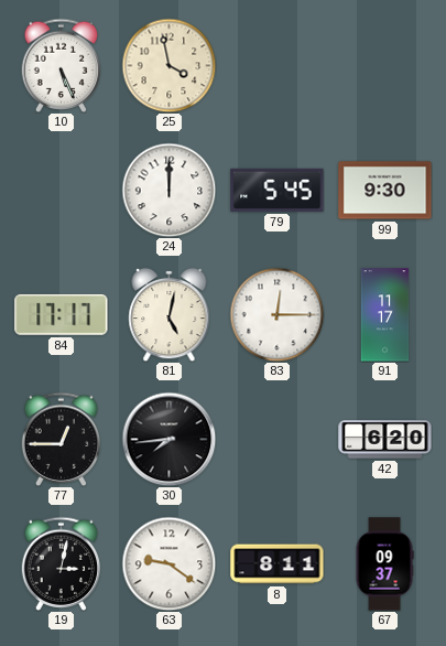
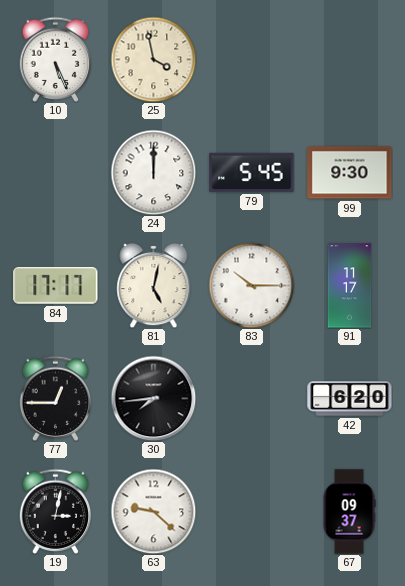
83: 12:15 -> 10:15
63: 9:21 -> 9:22
8: 8:11 -> none
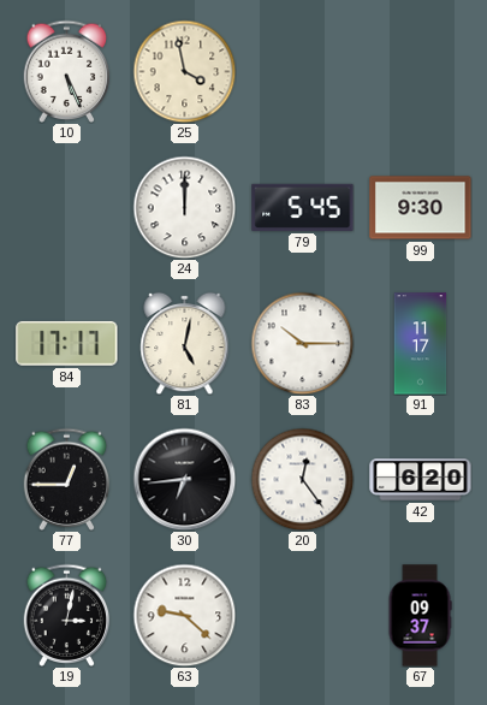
30: 7:44 -> 6:44
20: none -> 12:24
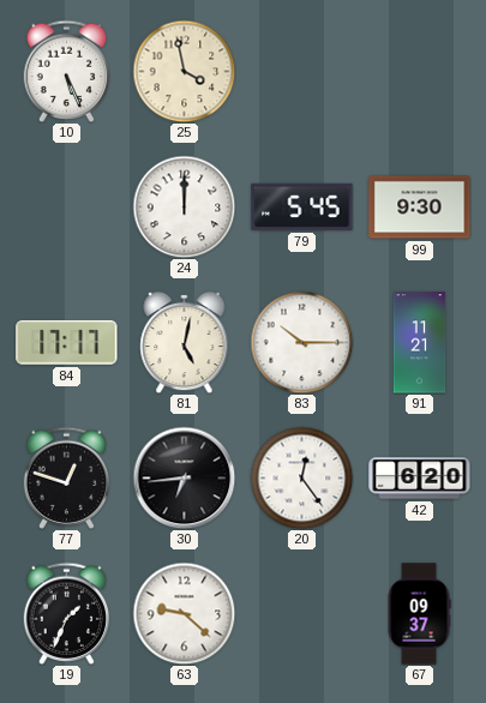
91: 11:17 -> 11:21
77: 12:45 -> 12:48
19: 3:02 -> 1:34
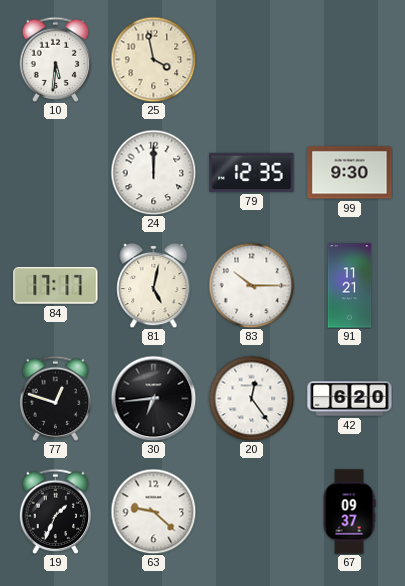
10: 5:26 -> 5:31
79: 5:45 -> 12:35
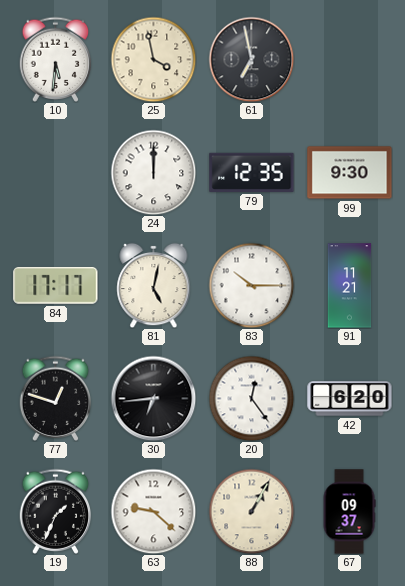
61: none -> 6:58
88: none -> 1:05
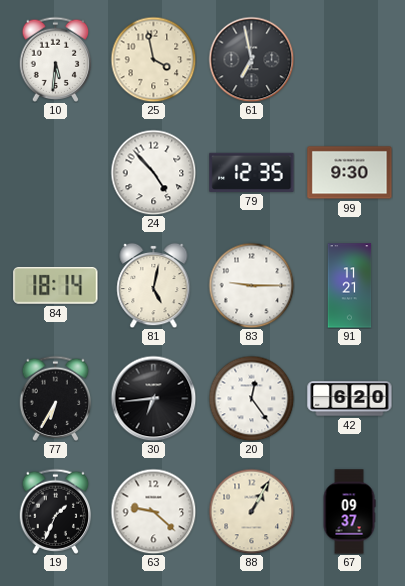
24: 12:00 -> 4:53
84: 17:17 -> 18:14
83: 10:15 -> 9:15
77: 12:48 -> 6:35
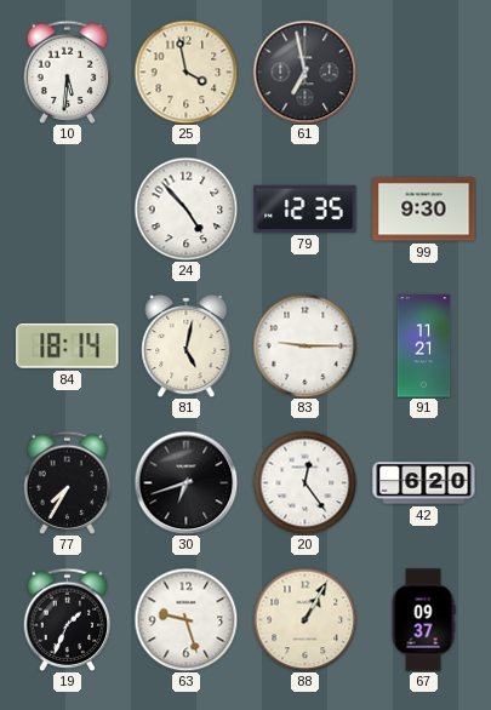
77: 6:35 -> 7:35
30: 6:44 -> 6:42
63: 9:22 -> 9:27
